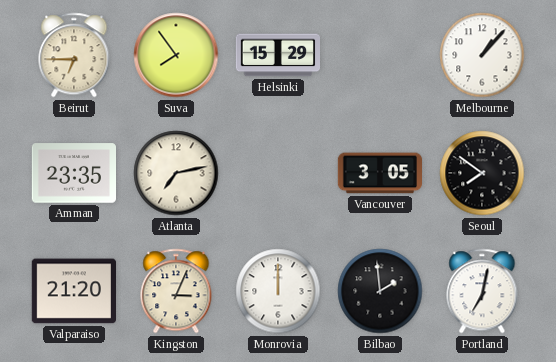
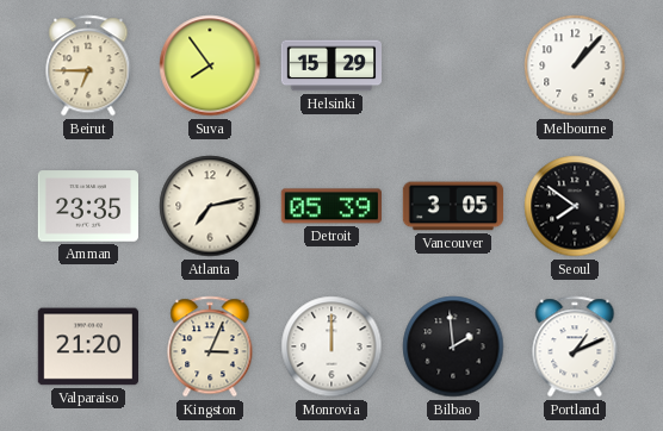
Detroit: none -> 05:39
Portland: 7:02 -> 1:11
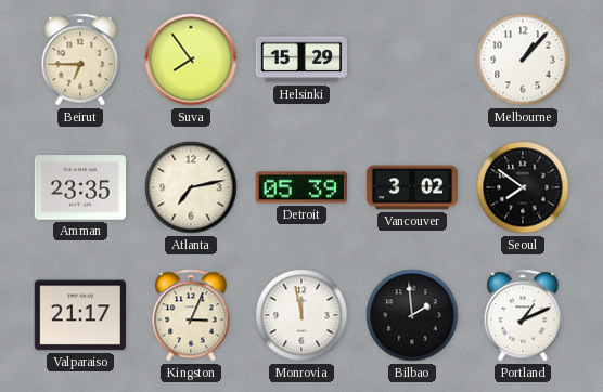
Vancouver: 3:05 -> 3:02
Valparaiso: 21:20 -> 21:17
Monrovia: 12:00 -> 11:58
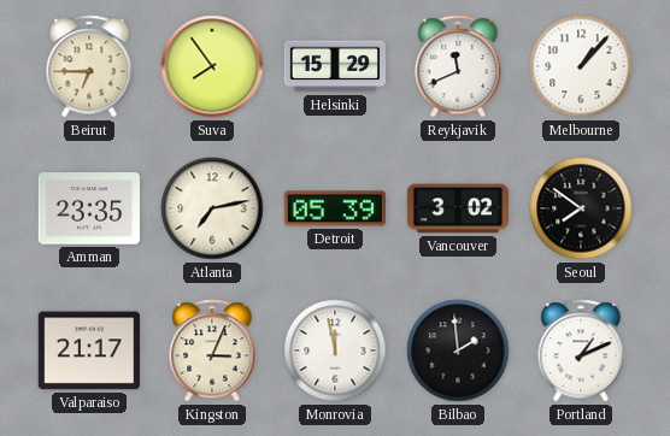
Reykjavik: none -> 11:41
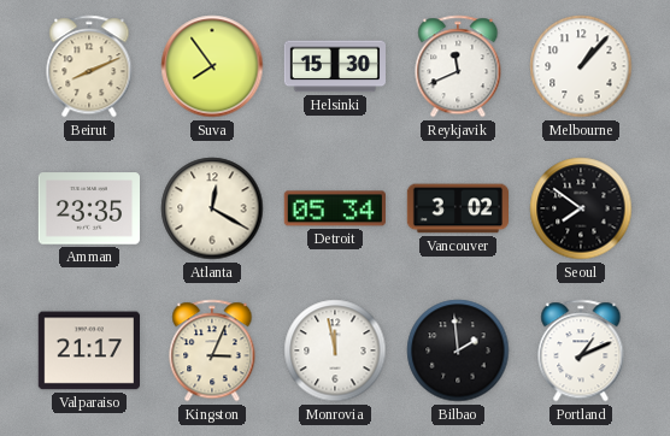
Beirut: 6:45 -> 8:11
Helsinki: 15:29 -> 15:30
Atlanta: 7:13 -> 12:20
Detroit: 05:39 -> 05:34
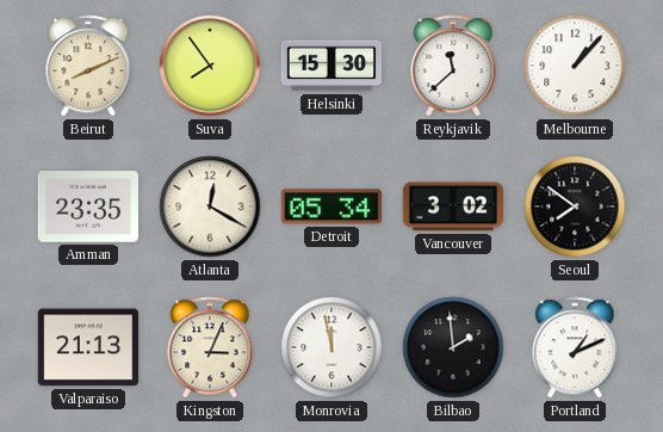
Reykjavik: 11:41 -> 11:38
Valparaiso: 21:17 -> 21:13
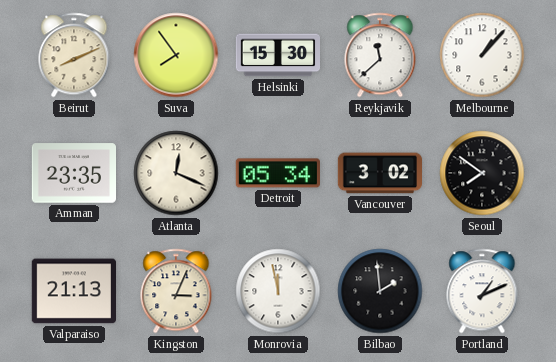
Atlanta: 12:20 -> 12:19
